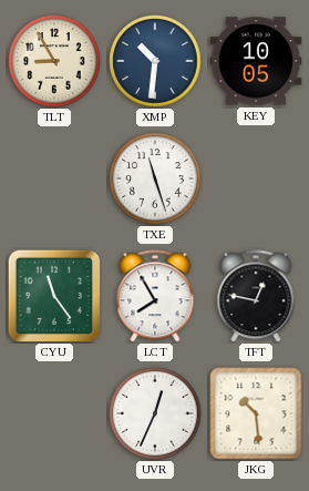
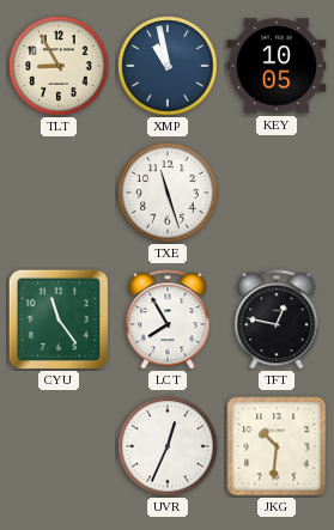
XMP: 10:31 -> 10:58
JKG: 10:29 -> 10:31
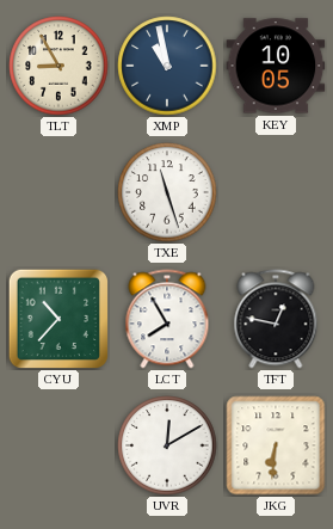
CYU: 11:24 -> 10:37
UVR: 12:34 -> 12:10
JKG: 10:31 -> 6:31
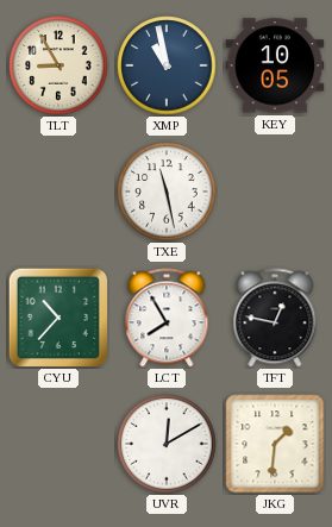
TXE: 11:27 -> 11:28
JKG: 6:31 -> 1:31
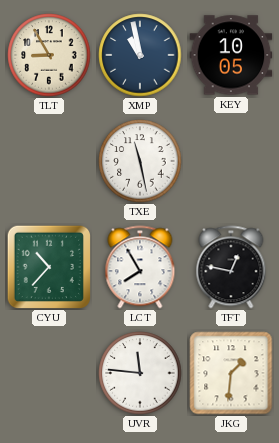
UVR: 12:10 -> 11:46
